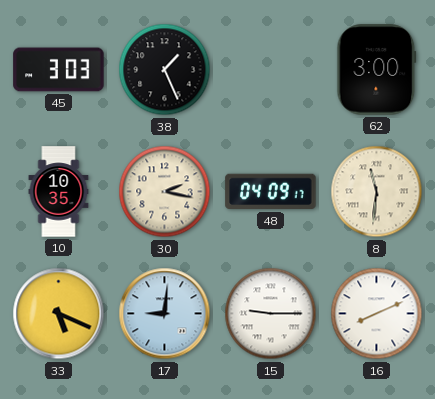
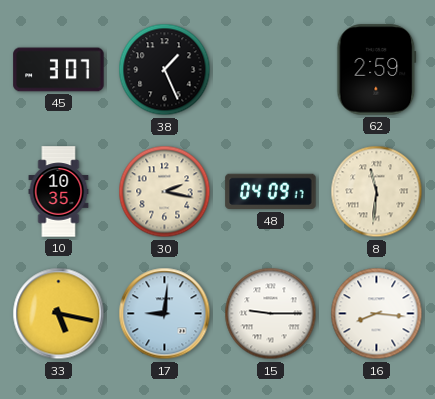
45: 3:03 -> 3:07
62: 3:00 -> 2:59
33: 5:19 -> 5:17
16: 8:11 -> 8:16
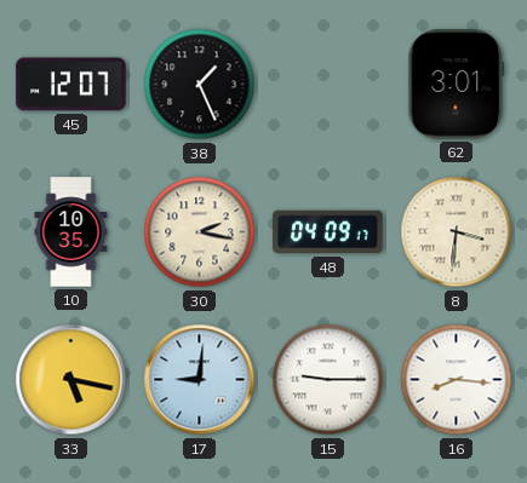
45: 3:07 -> 12:07
62: 2:59 -> 3:01
8: 11:31 -> 3:31
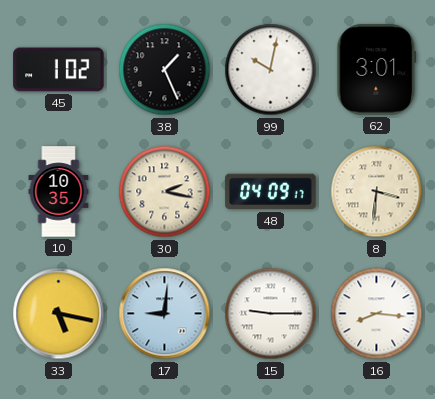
45: 12:07 -> 1:02
99: none -> 10:02
